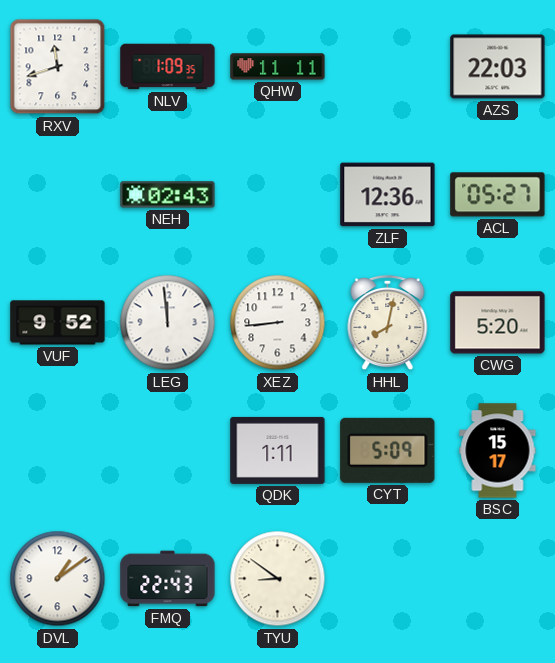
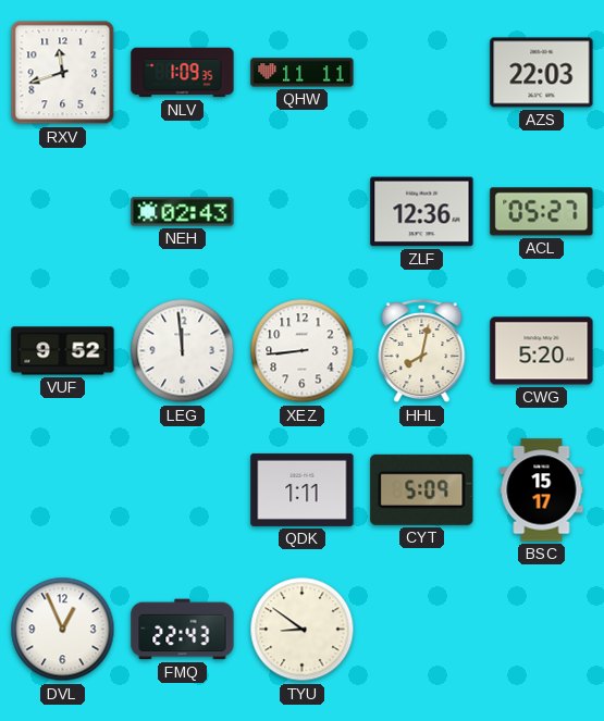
DVL: 1:09 -> 12:56
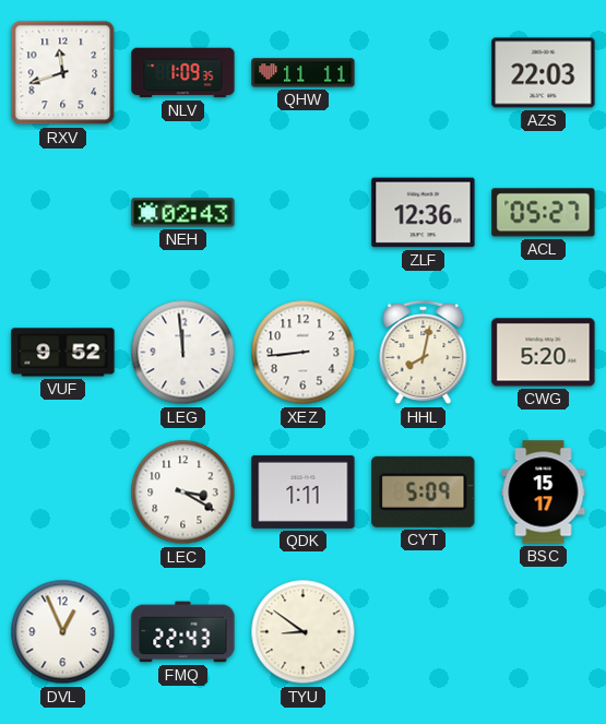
LEC: none -> 3:20
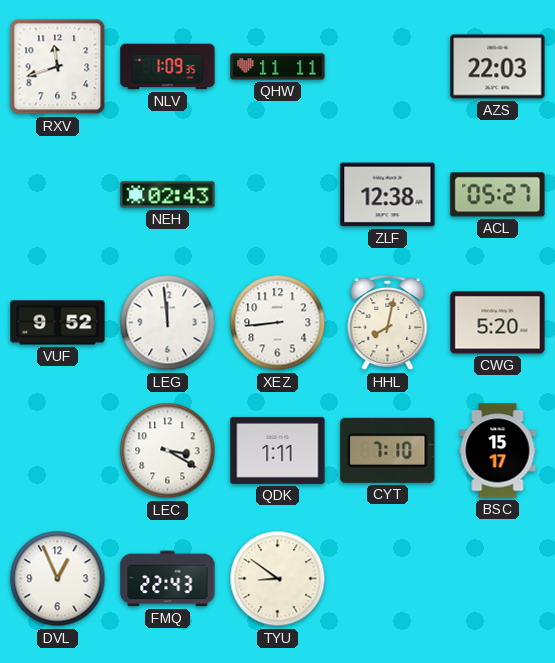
ZLF: 12:36 -> 12:38
CYT: 5:09 -> 7:10
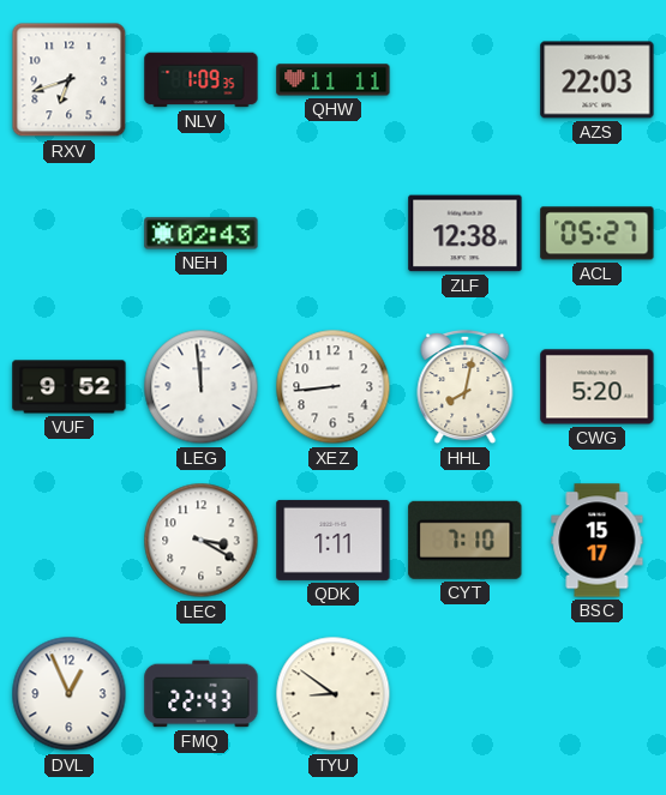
RXV: 11:42 -> 6:42
